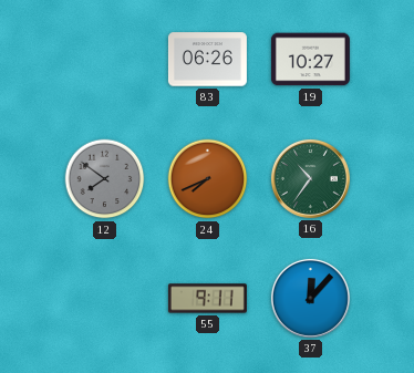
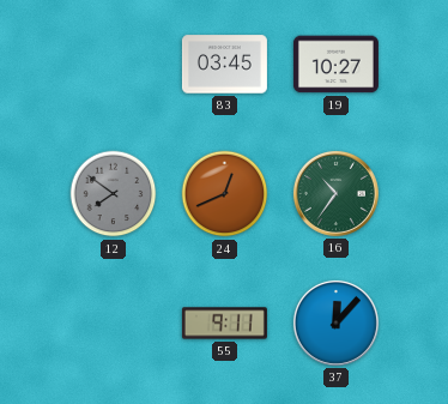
83: 06:26 -> 03:45
24: 7:41 -> 12:41
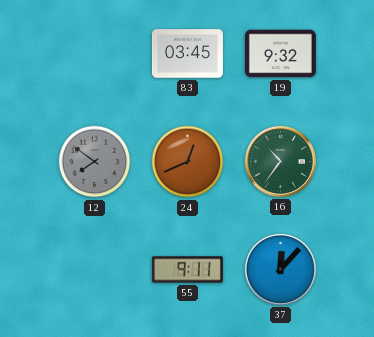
19: 10:27 -> 9:32
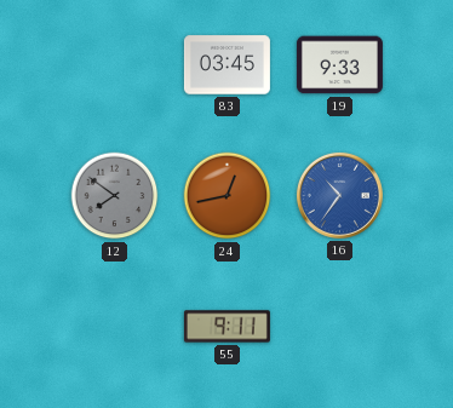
19: 9:32 -> 9:33
24: 12:41 -> 12:43
16 dial: green -> blue
37: 12:07 -> none
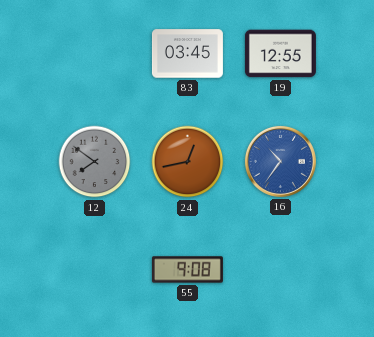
19: 9:33 -> 12:55
55: 9:11 -> 9:08
